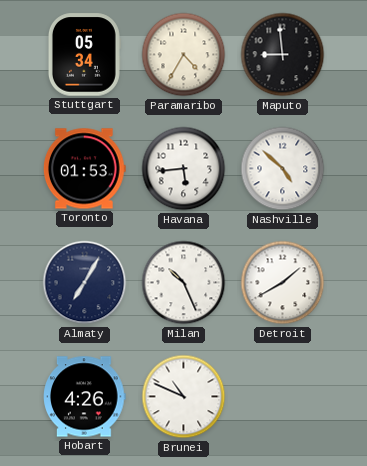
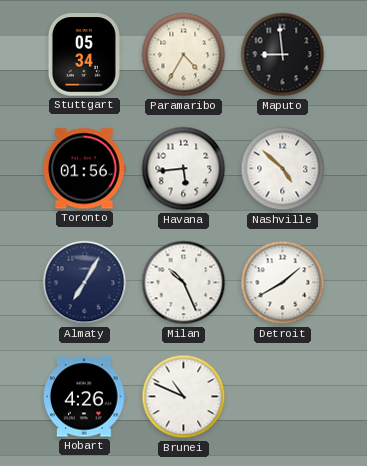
Toronto: 01:53 -> 01:56
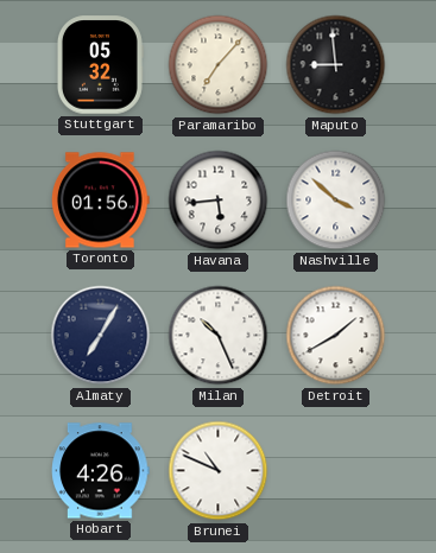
Stuttgart: 05:34 -> 05:32
Paramaribo: 4:35 -> 7:07
Nashville: 4:52 -> 3:52
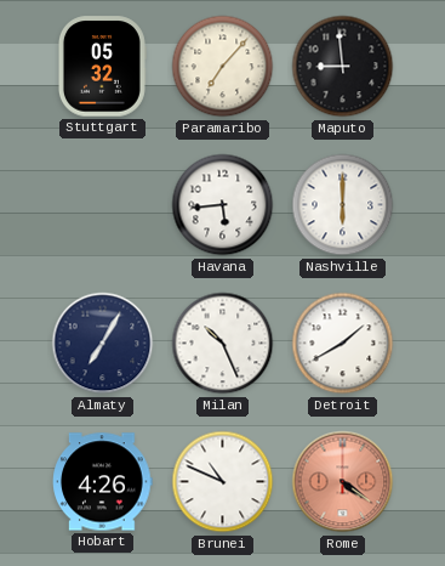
Toronto: 01:56 -> none
Nashville: 3:52 -> 6:00
Rome: none -> 4:21
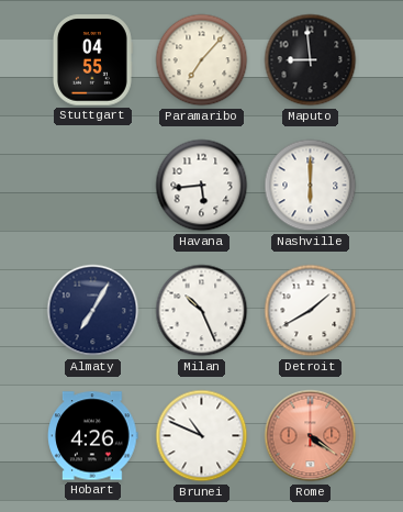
Stuttgart: 05:32 -> 04:55
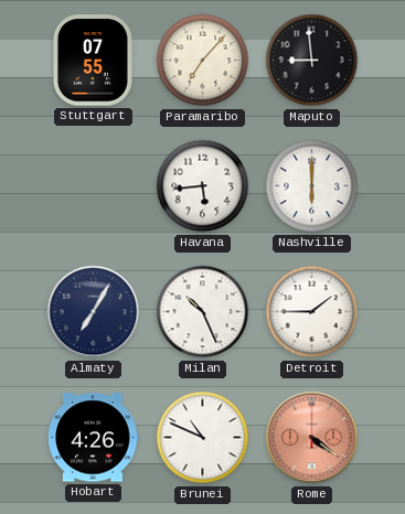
Stuttgart: 04:55 -> 07:55
Detroit: 1:40 -> 1:45
